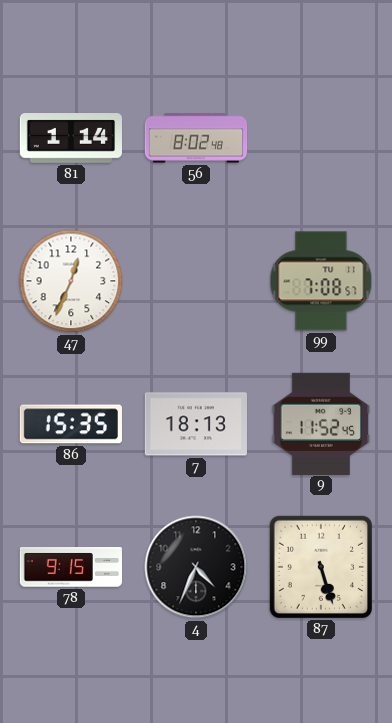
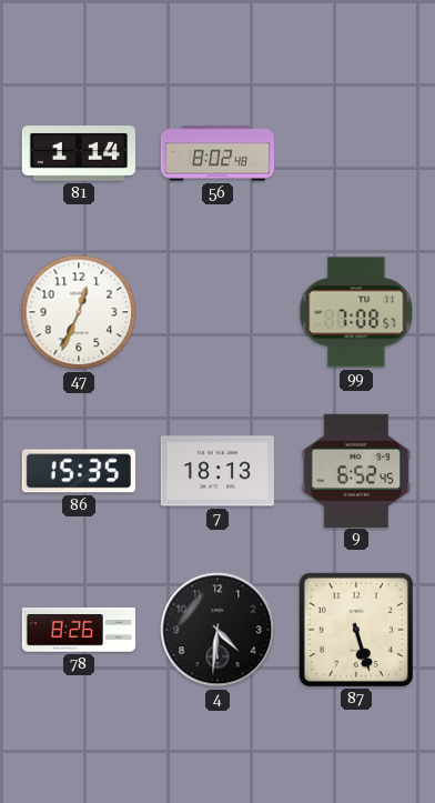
9: 11:52 -> 6:52
78: 9:15 -> 8:26
4: 4:34 -> 4:31
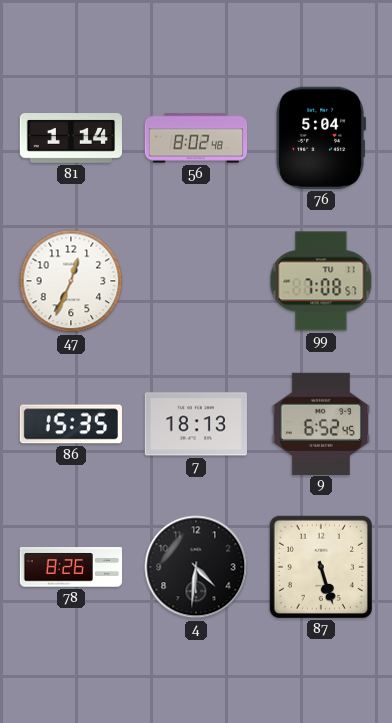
76: none -> 5:04
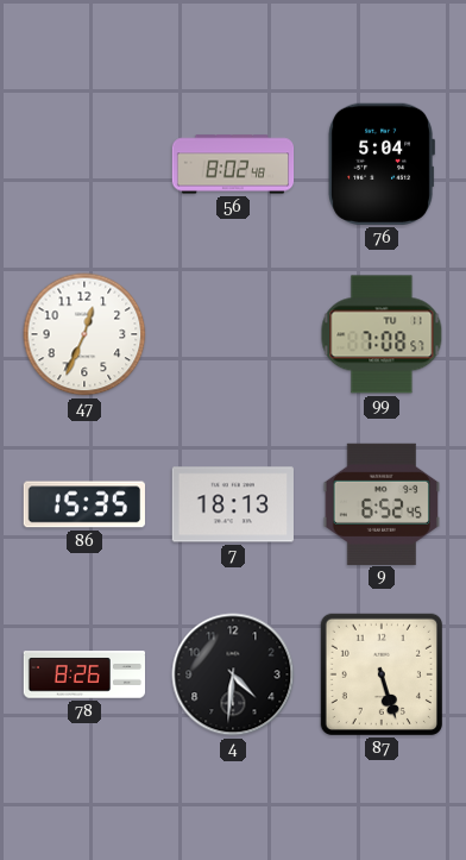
81: 1:14 -> none
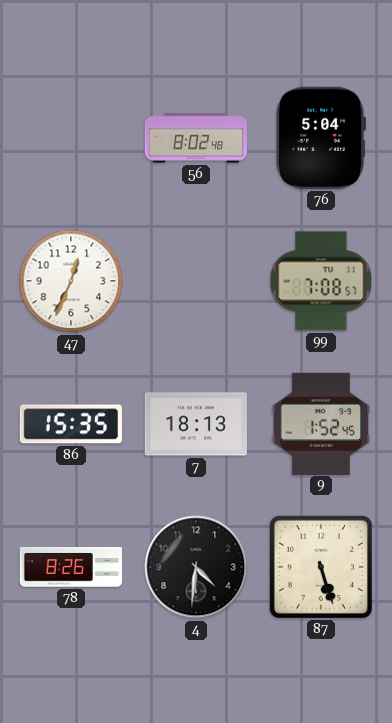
9: 6:52 -> 1:52
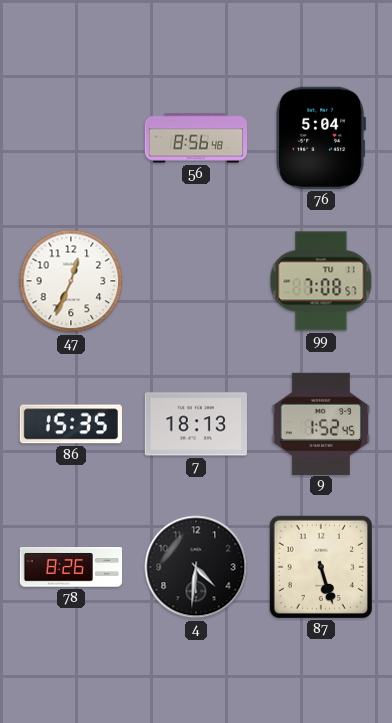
56: 8:02 -> 8:56
